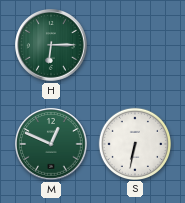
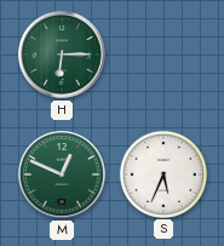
S: 6:32 -> 5:34
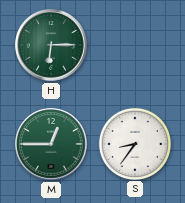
M: 12:49 -> 12:45
S: 5:34 -> 8:36
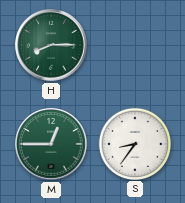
H: 6:15 -> 8:15
